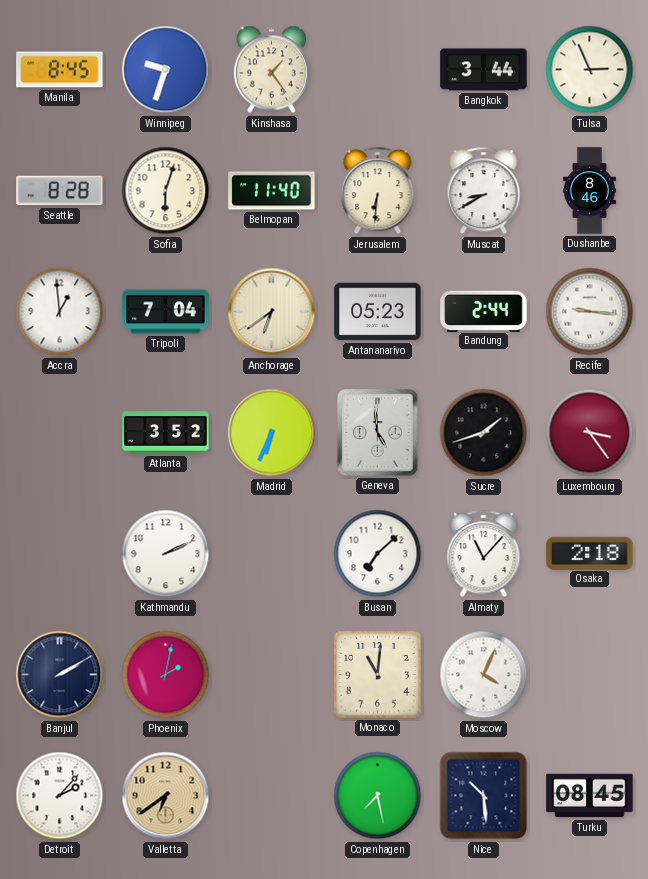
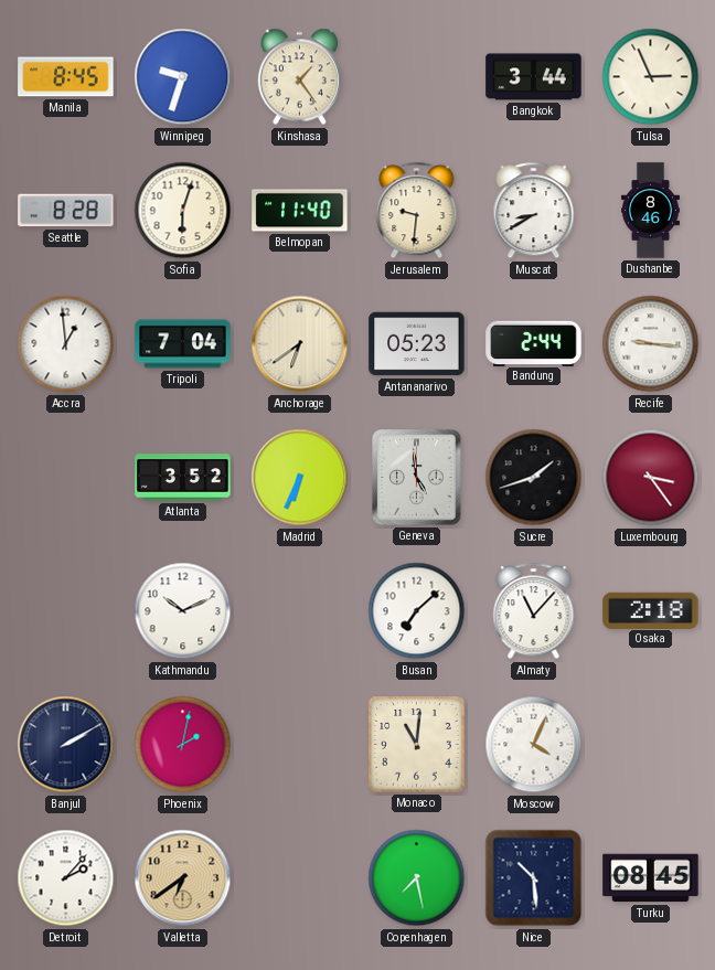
Jerusalem: 6:31 -> 9:31
Kathmandu: 2:11 -> 10:11
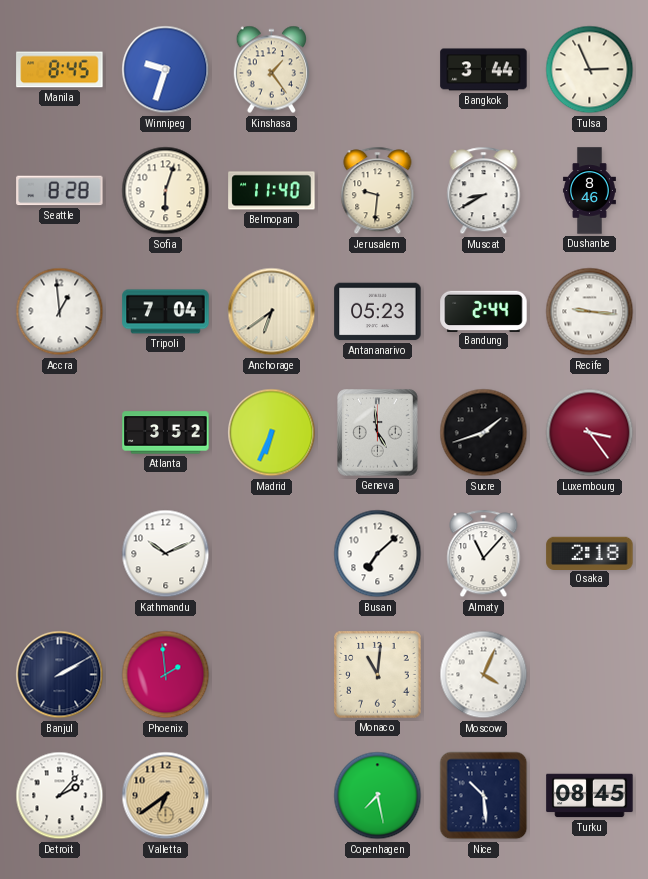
Phoenix: 2:02 -> 1:59
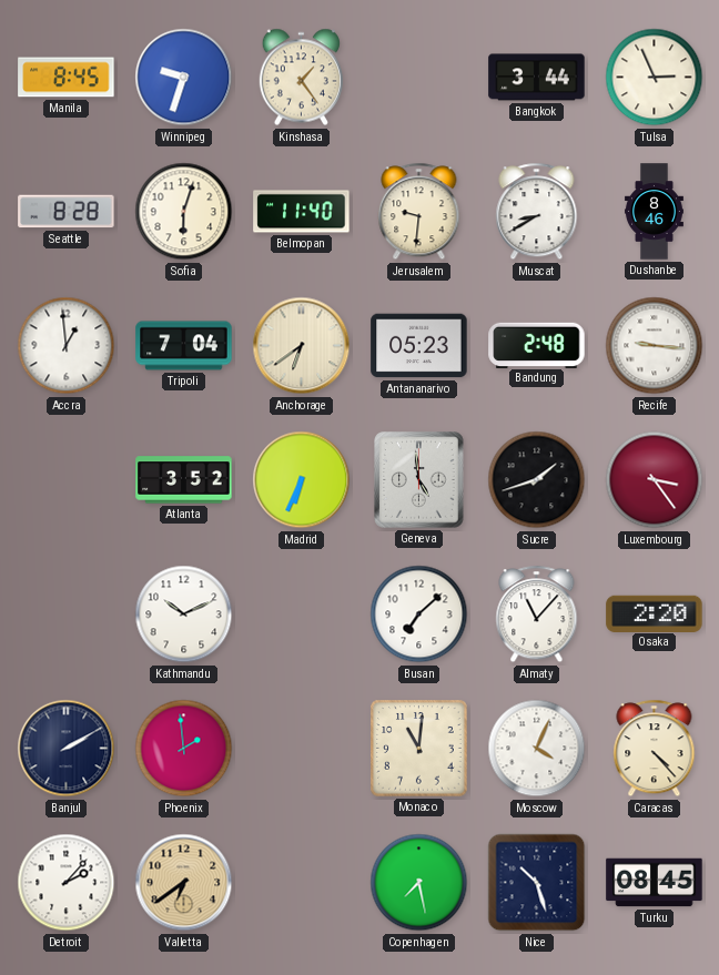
Bandung: 2:44 -> 2:48
Osaka: 2:18 -> 2:20
Caracas: none -> 4:23
Nice: 10:29 -> 10:27
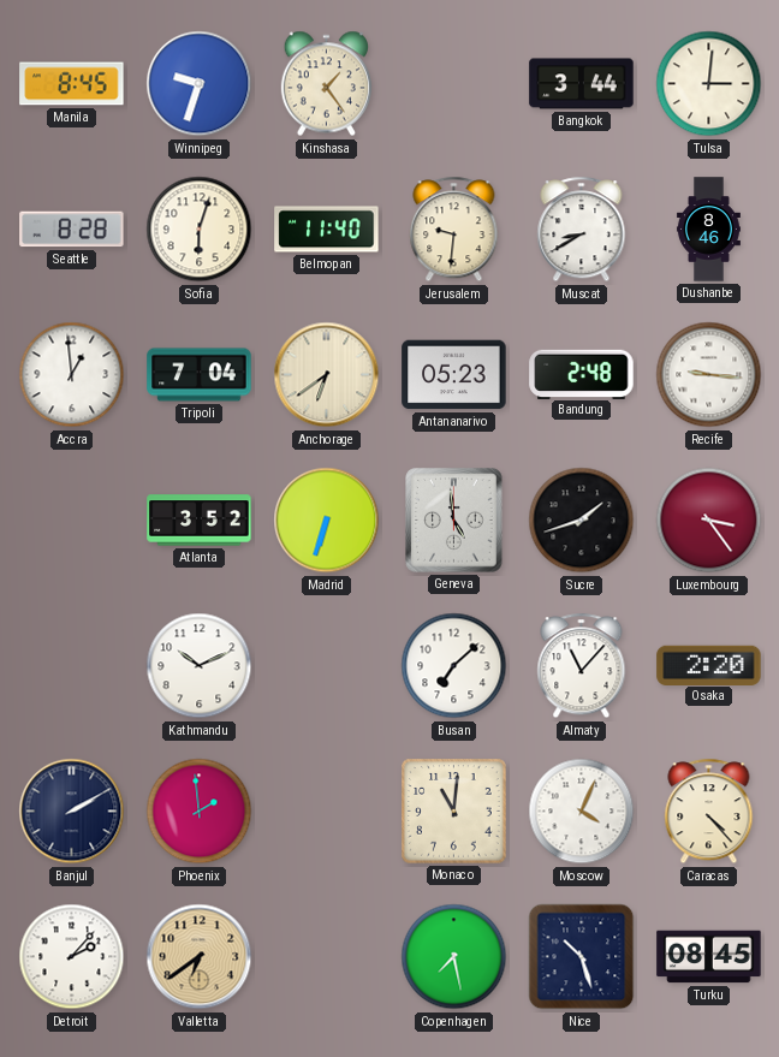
Tulsa: 2:56 -> 3:01
Madrid: 6:34 -> 6:33
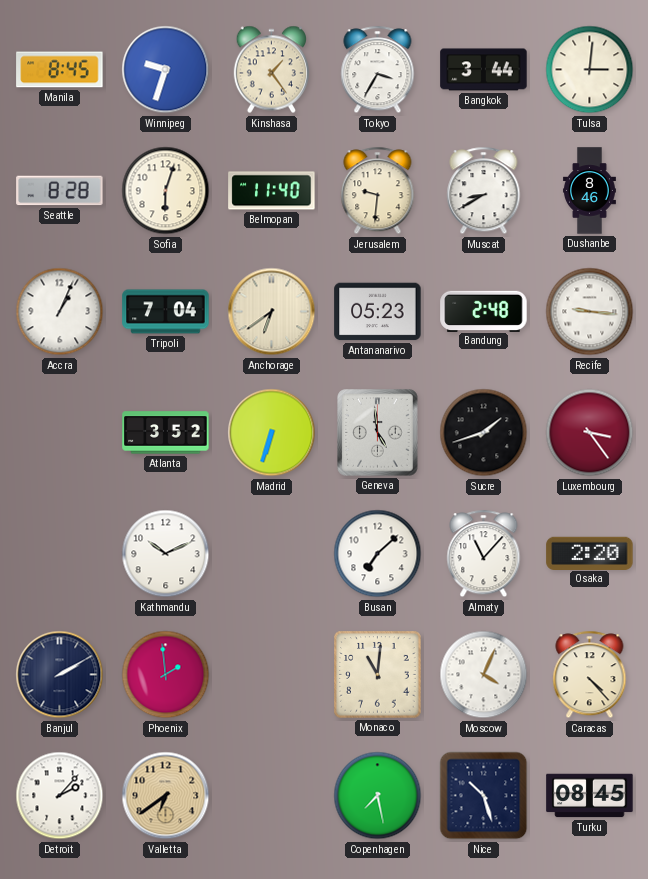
Tokyo: none -> 3:35
Accra: 12:59 -> 1:04
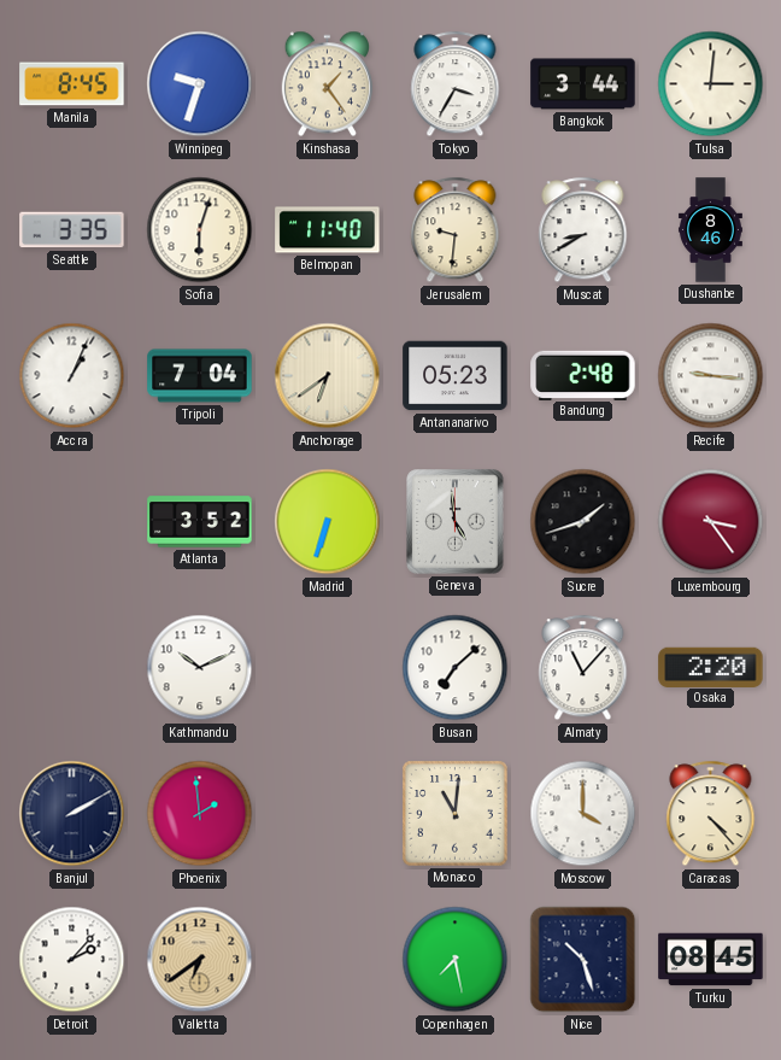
Seattle: 8:28 -> 3:35
Moscow: 4:04 -> 4:00
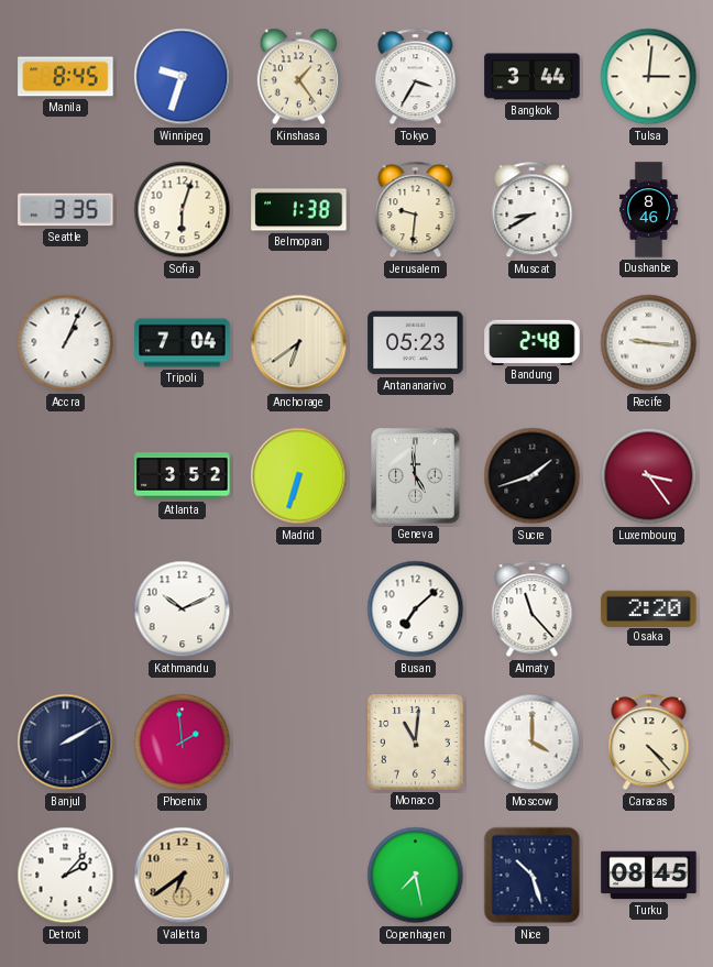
Belmopan: 11:40 -> 1:38
Almaty: 11:07 -> 11:23
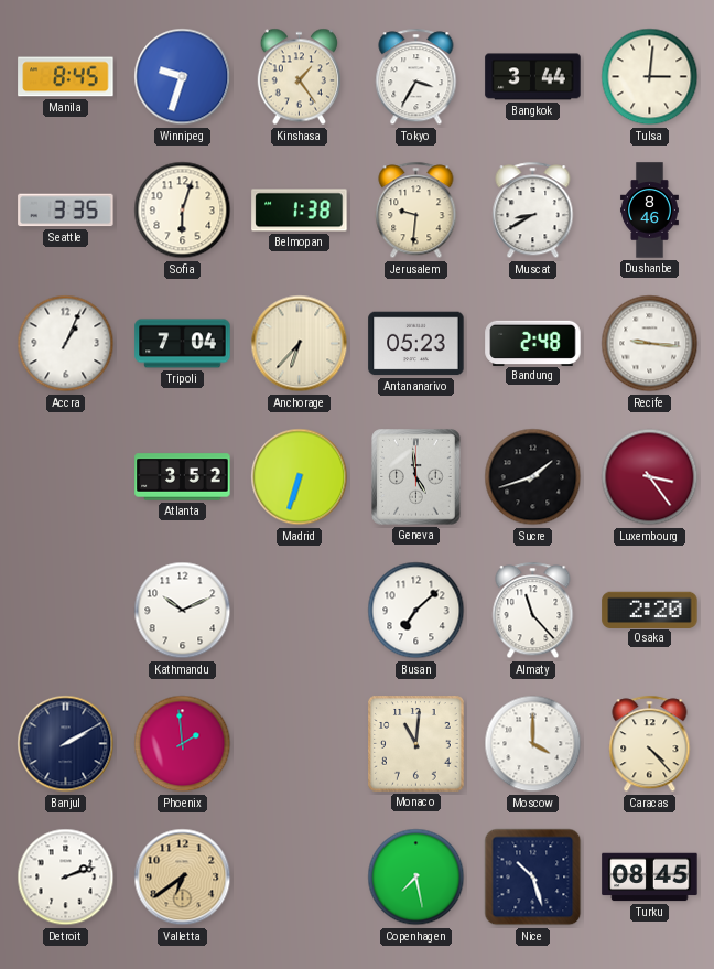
Anchorage: 6:39 -> 6:37
Detroit: 2:07 -> 2:12
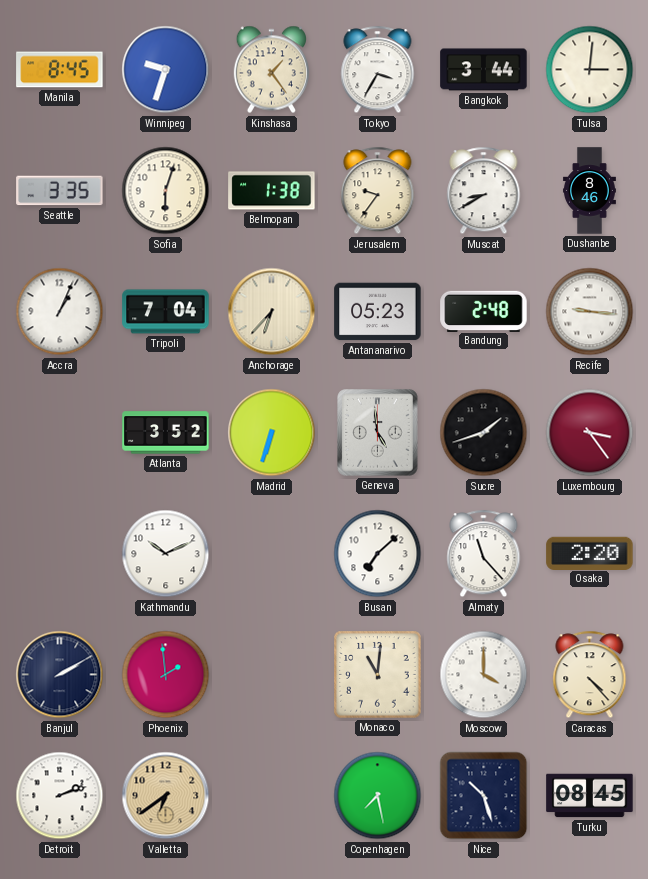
Jerusalem: 9:31 -> 9:36
